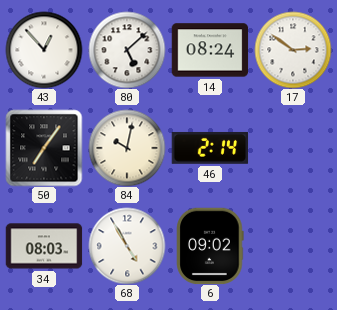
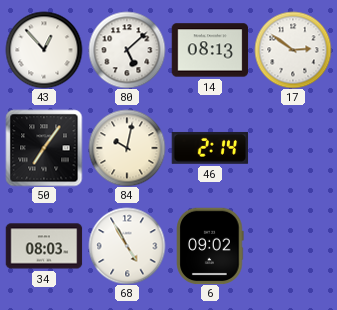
14: 08:24 -> 08:13
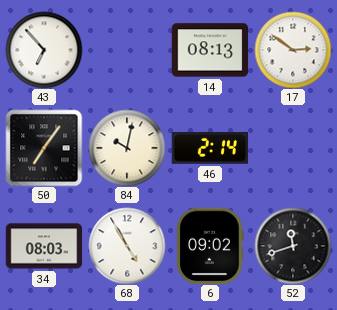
43: 12:53 -> 6:53
80: 5:08 -> none
52: none -> 11:42
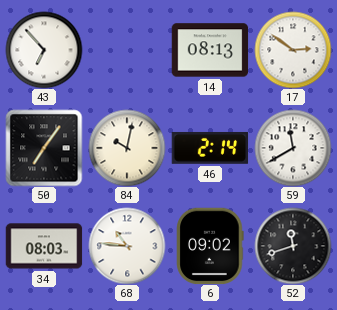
59: none -> 11:40
68: 4:55 -> 10:46
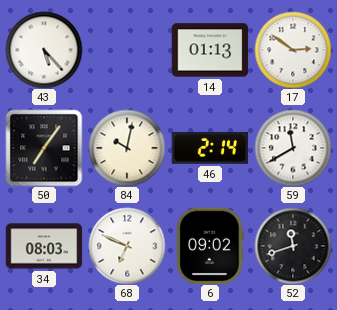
43: 6:53 -> 5:23
14: 08:13 -> 01:13
68: 10:46 -> 6:49
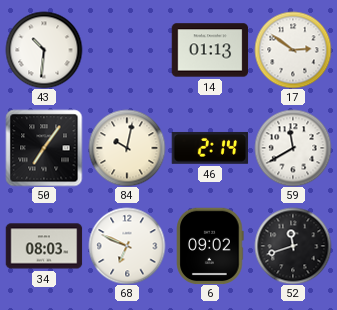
43: 5:23 -> 10:31
